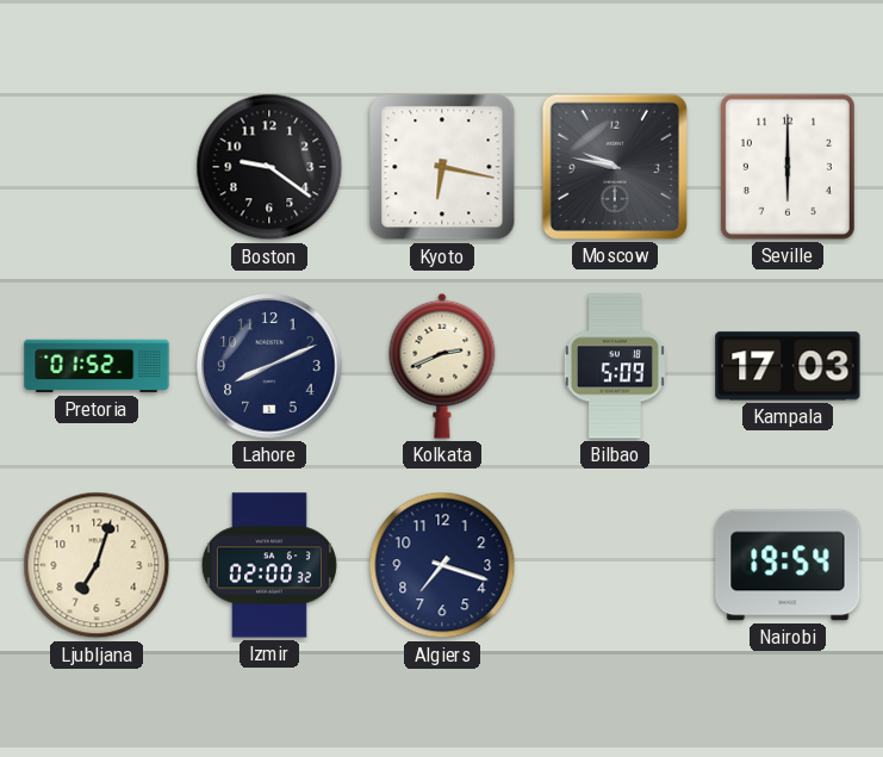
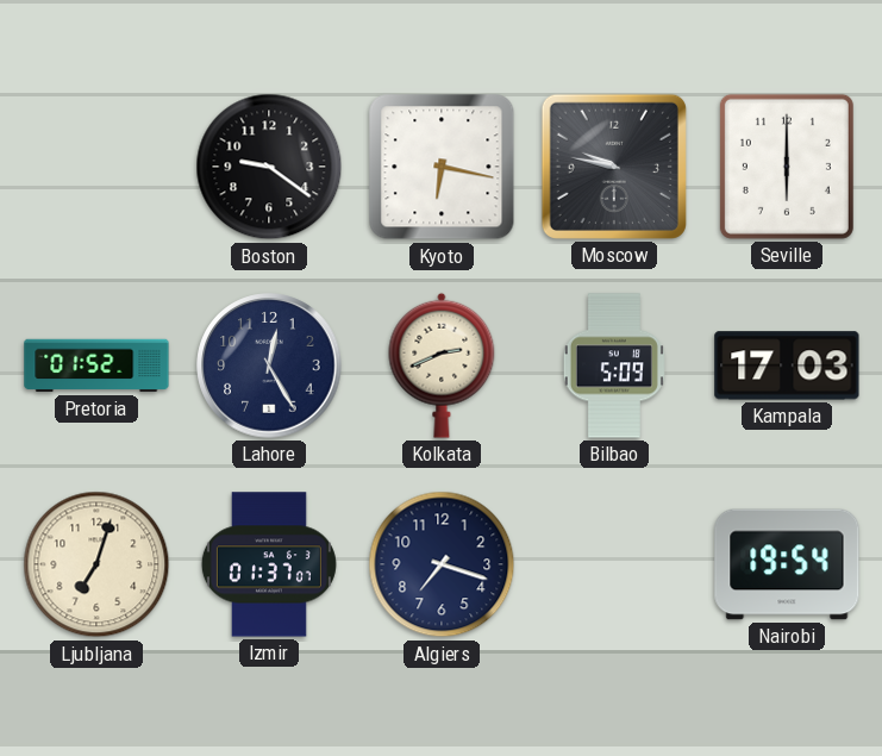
Lahore: 8:11 -> 12:25
Izmir: 02:00 -> 01:37
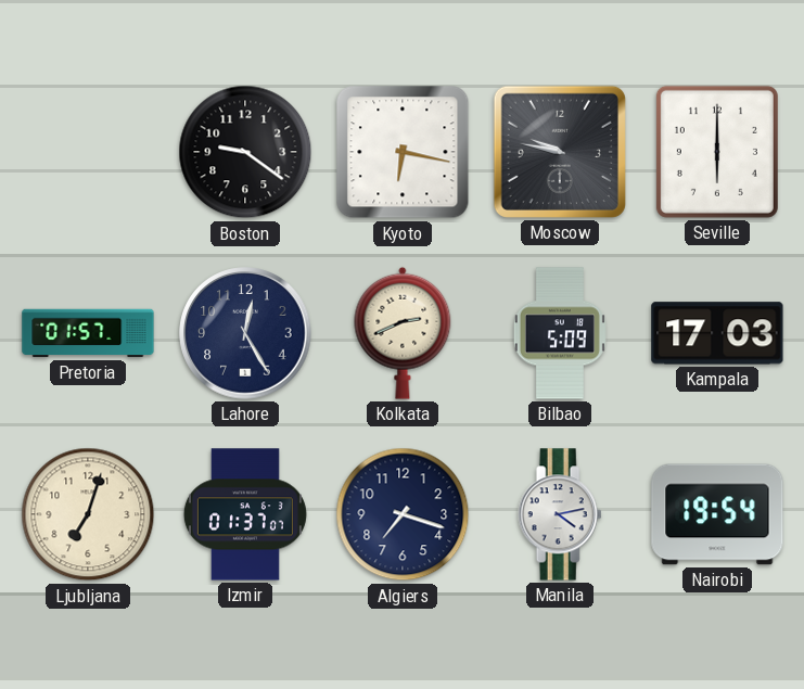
Pretoria: 01:52 -> 01:57
Manila: none -> 4:13
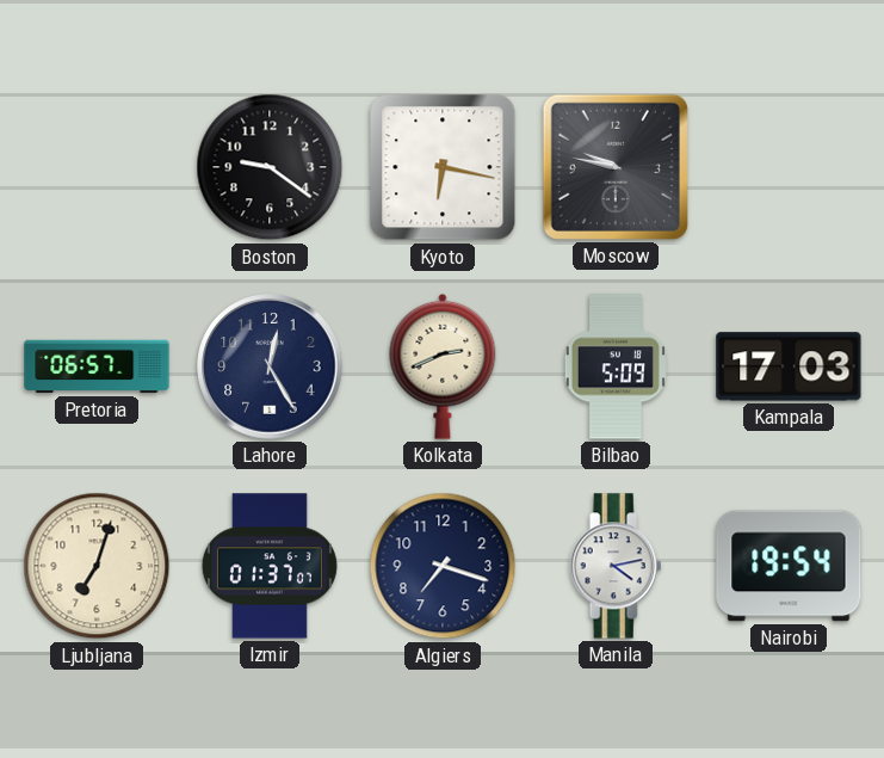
Seville: 6:00 -> none
Pretoria: 01:57 -> 06:57
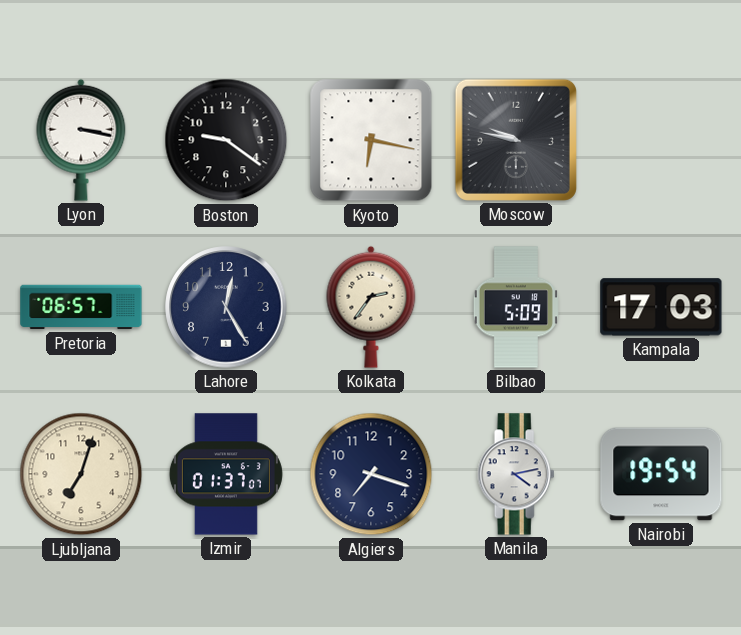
Lyon: none -> 3:17
Kolkata: 2:41 -> 2:36
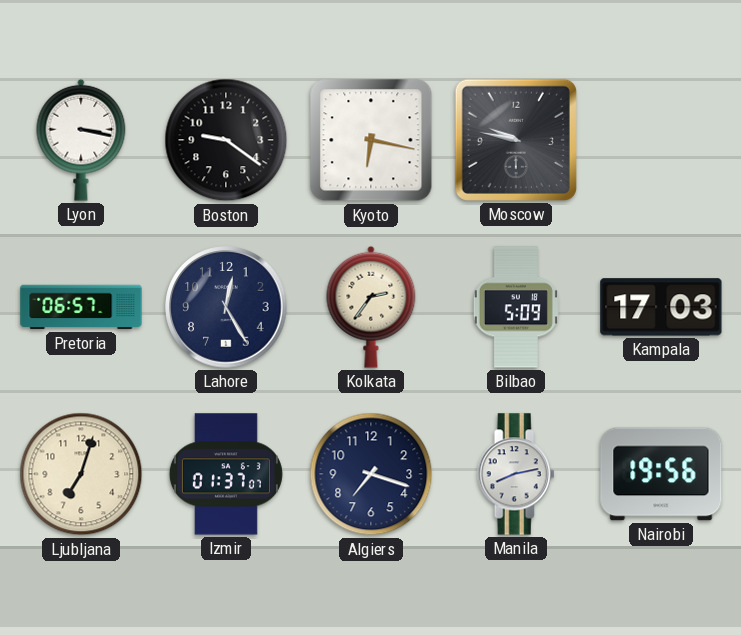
Manila: 4:13 -> 8:13
Nairobi: 19:54 -> 19:56
